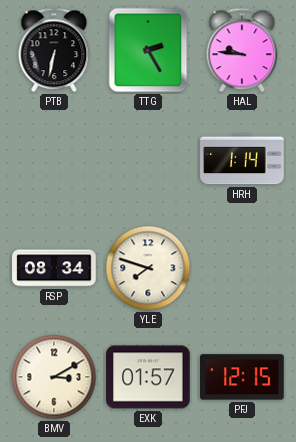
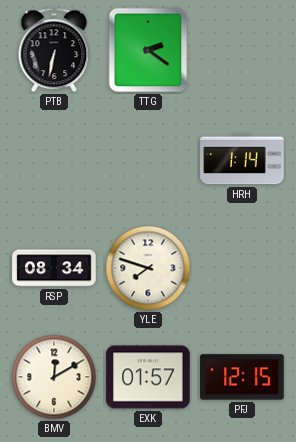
TTG: 2:25 -> 2:21
HAL: 9:46 -> none
BMV: 3:10 -> 12:10
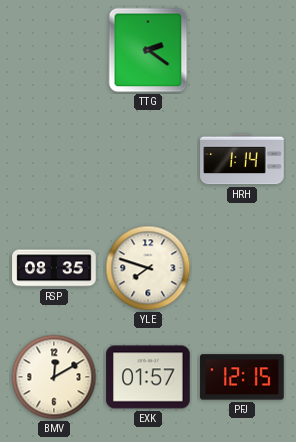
PTB: 6:32 -> none
RSP: 08:34 -> 08:35
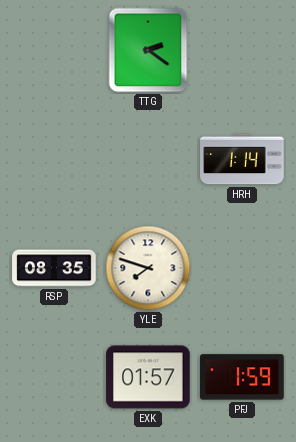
BMV: 12:10 -> none
PFJ: 12:15 -> 1:59
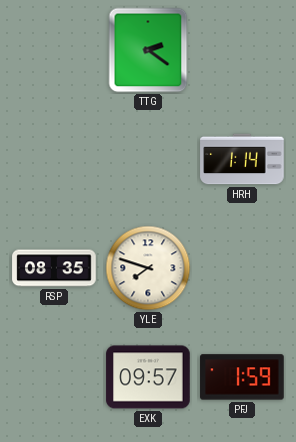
EXK: 01:57 -> 09:57
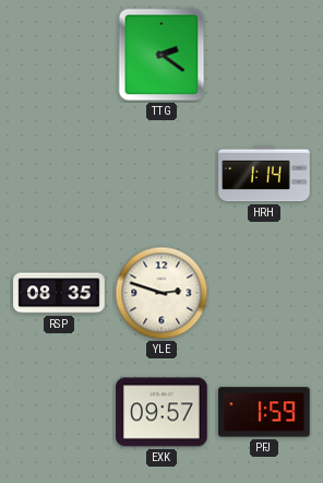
YLE: 7:48 -> 2:48
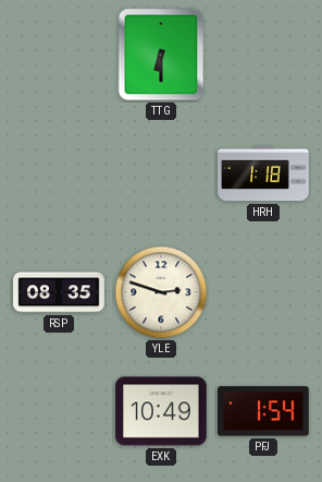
TTG: 2:21 -> 6:30
HRH: 1:14 -> 1:18
EXK: 09:57 -> 10:49
PFJ: 1:59 -> 1:54
